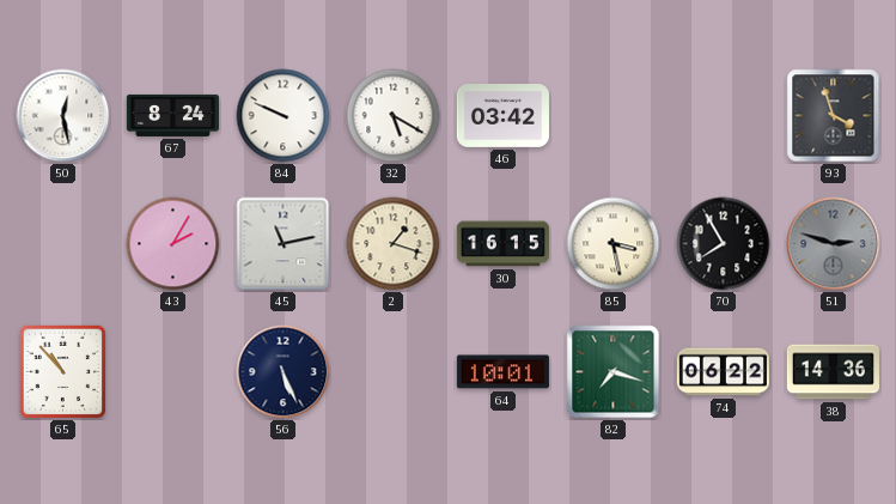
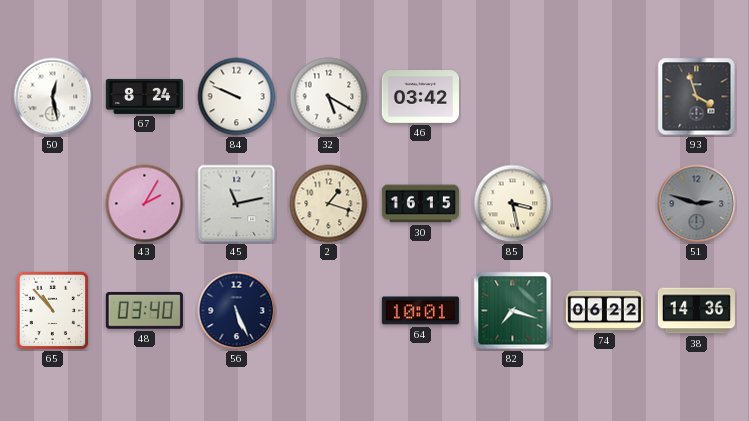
70: 7:55 -> none
48: none -> 03:40
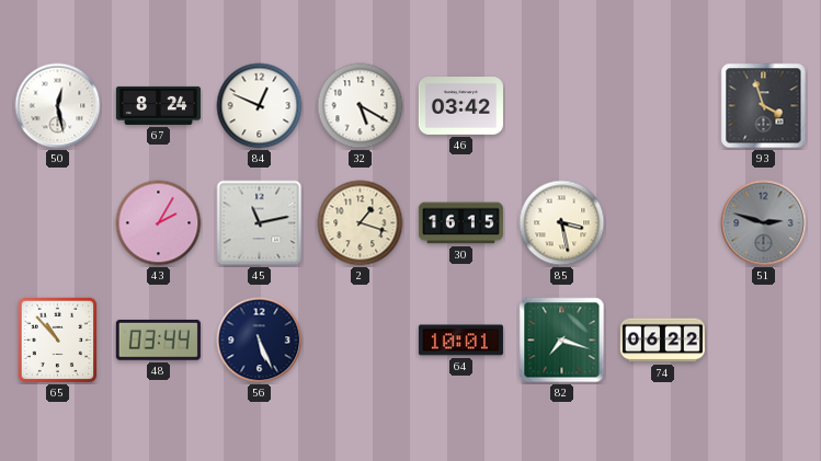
84: 9:49 -> 12:49
48: 03:40 -> 03:44
38: 14:36 -> none
